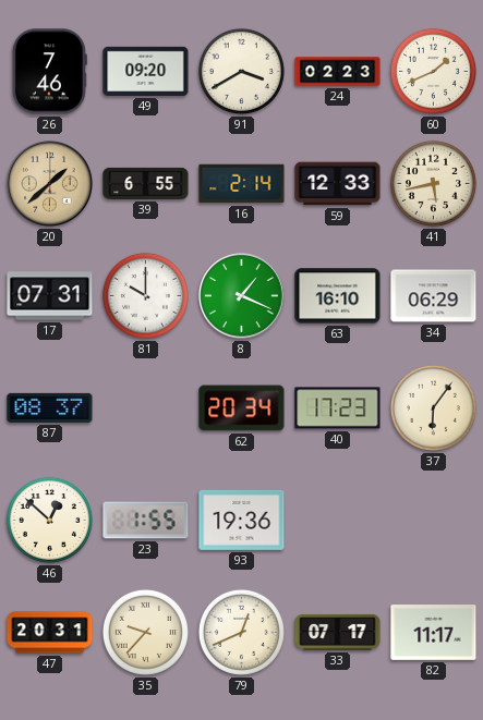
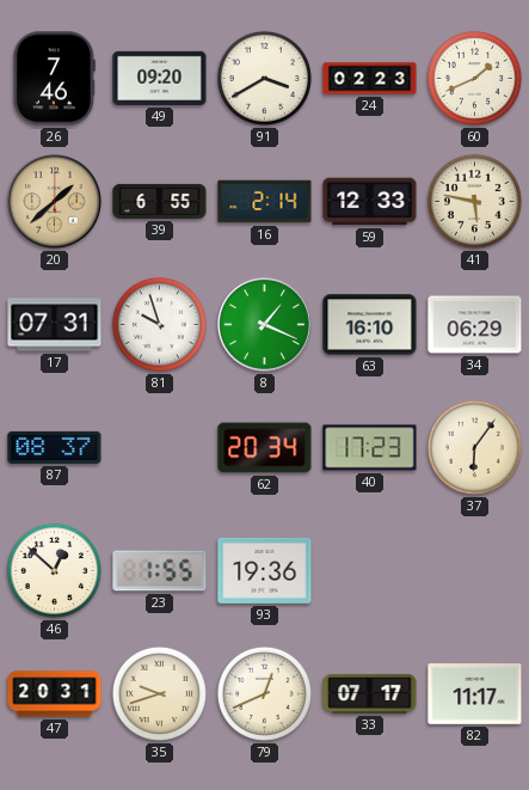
41: 5:43 -> 5:47
81: 10:00 -> 9:57
35: 9:37 -> 9:42
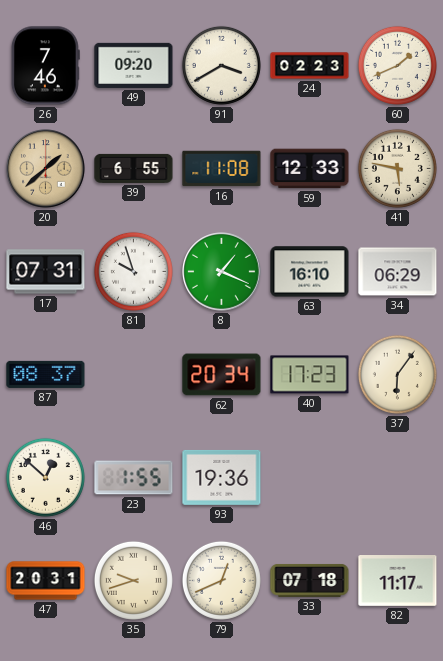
16: 2:14 -> 11:08
33: 07:17 -> 07:18
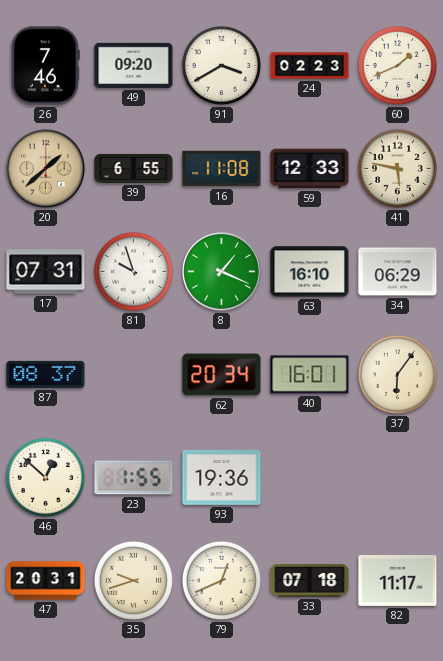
40: 17:23 -> 16:01
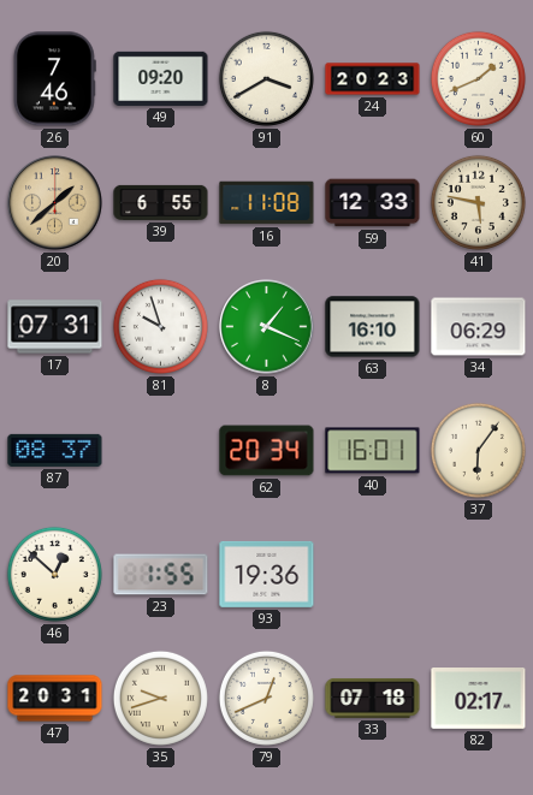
24: 02:23 -> 20:23
82: 11:17 -> 02:17
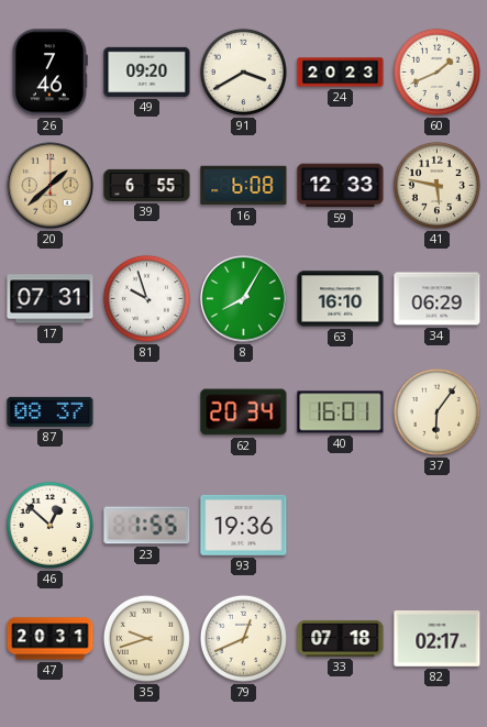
16: 11:08 -> 6:08
8: 1:19 -> 8:05
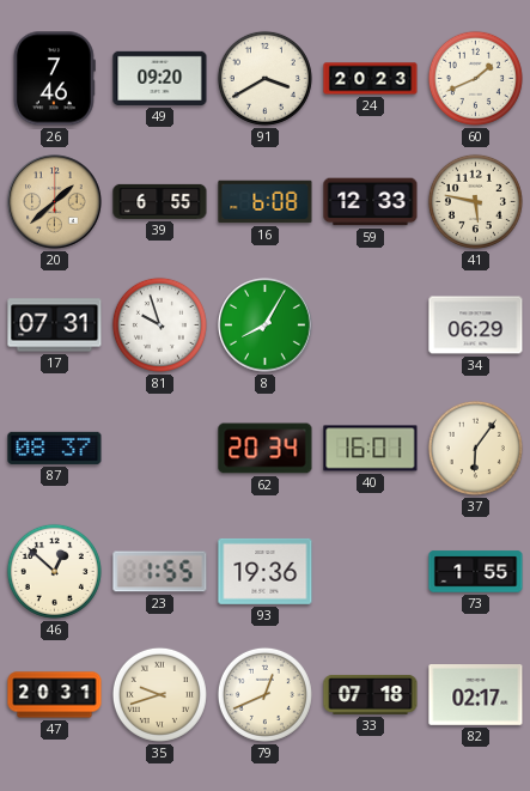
63: 16:10 -> none
73: none -> 1:55
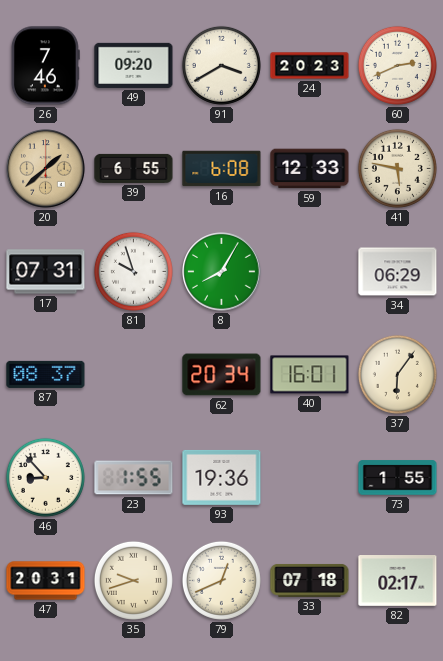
60: 1:41 -> 2:41
46: 12:52 -> 8:53
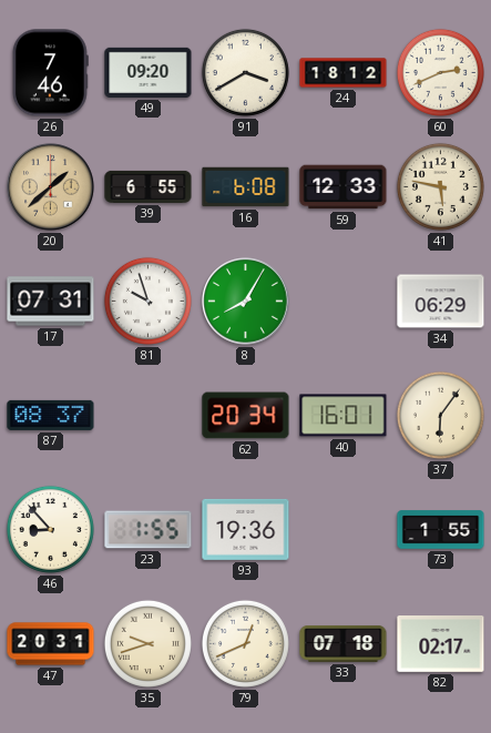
24: 20:23 -> 18:12
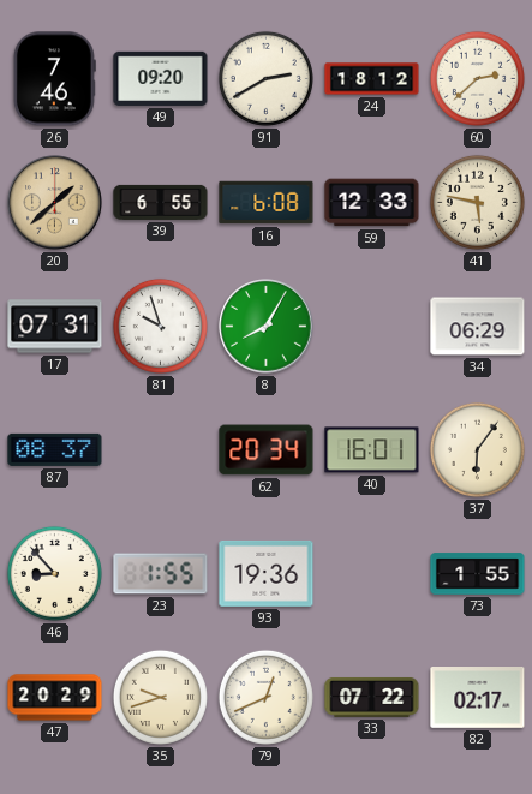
91: 3:40 -> 2:40
60: 2:41 -> 2:38
47: 20:31 -> 20:29
33: 07:18 -> 07:22
